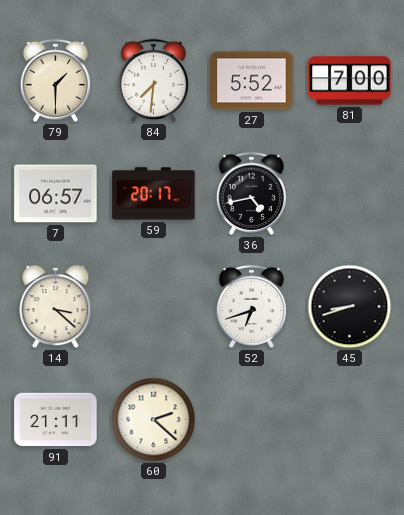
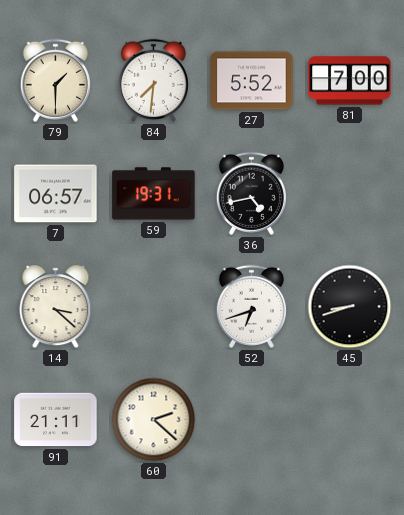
59: 20:17 -> 19:31
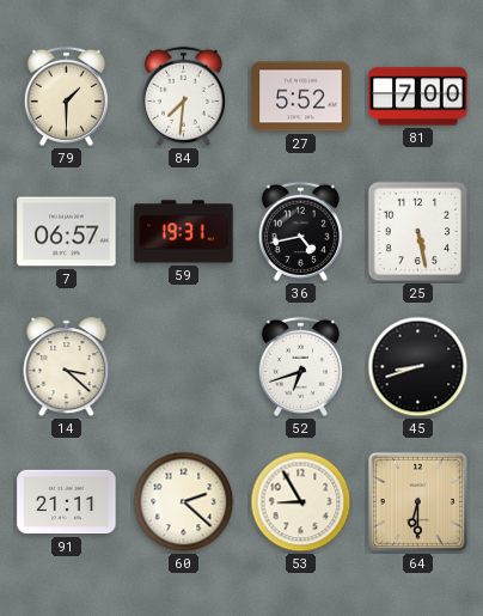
25: none -> 5:28
53: none -> 8:55
64: none -> 6:30
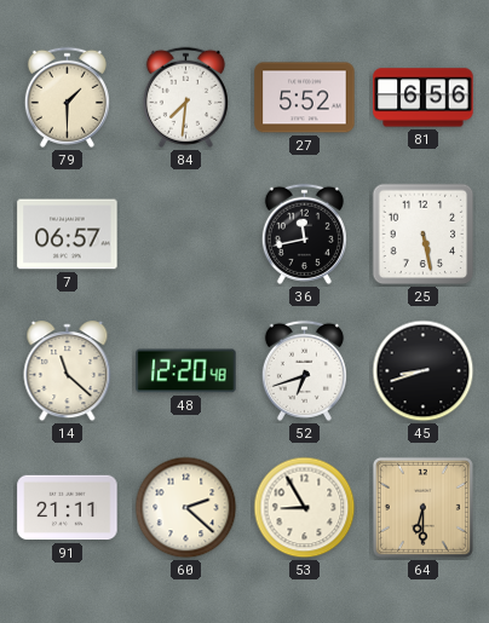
81: 7:00 -> 6:56
59: 19:31 -> none
36: 4:43 -> 11:43
14: 3:22 -> 11:22
48: none -> 12:20
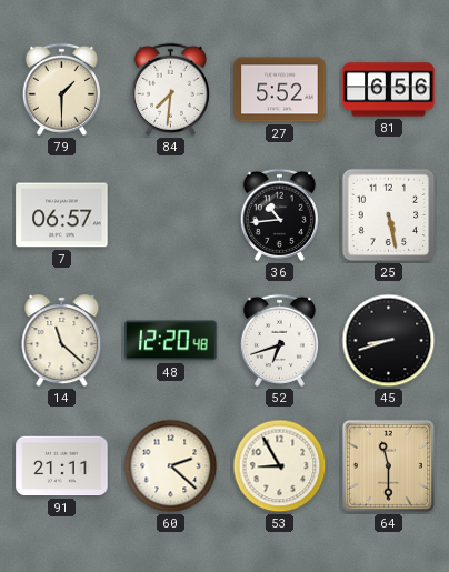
36: 11:43 -> 10:44
64: 6:30 -> 11:30
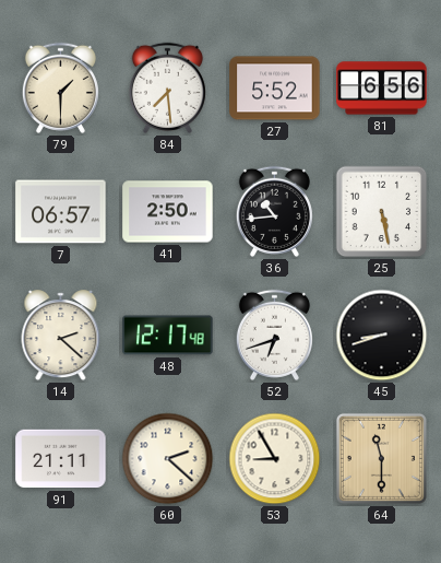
84: 7:31 -> 7:29
41: none -> 2:50
14: 11:22 -> 2:22
48: 12:20 -> 12:17
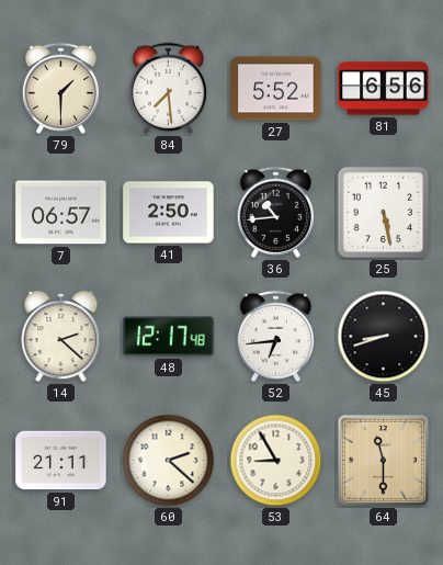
52: 6:42 -> 6:44
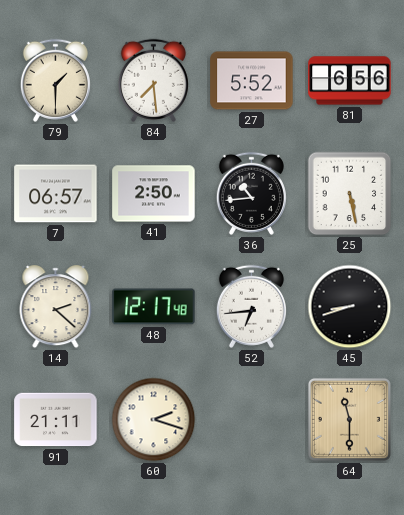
60: 2:22 -> 2:18
53: 8:55 -> none
